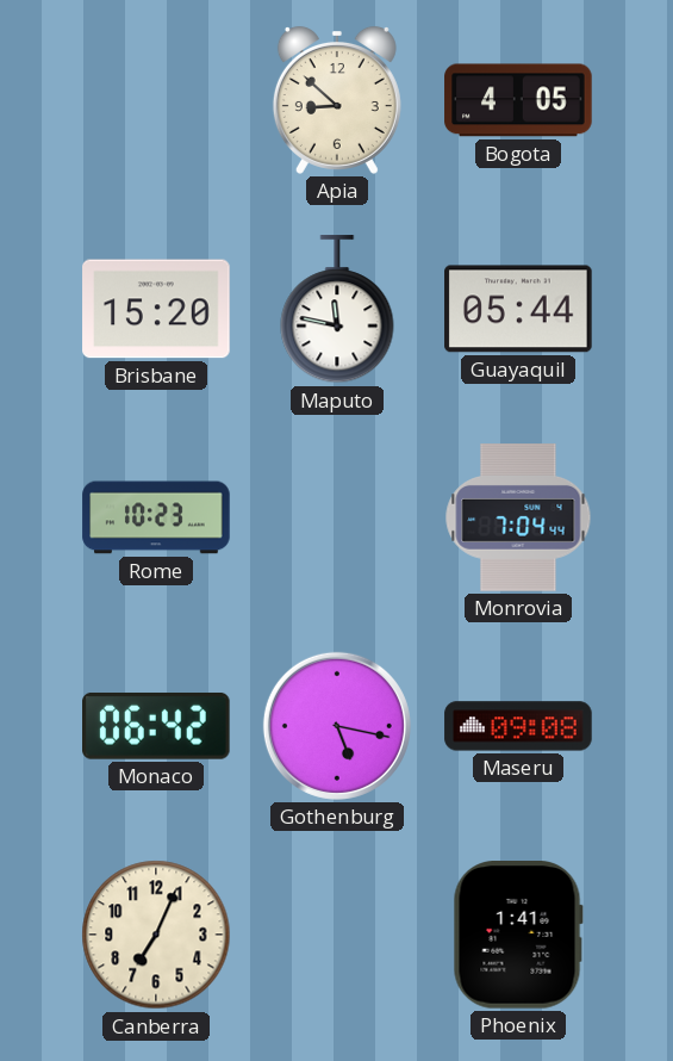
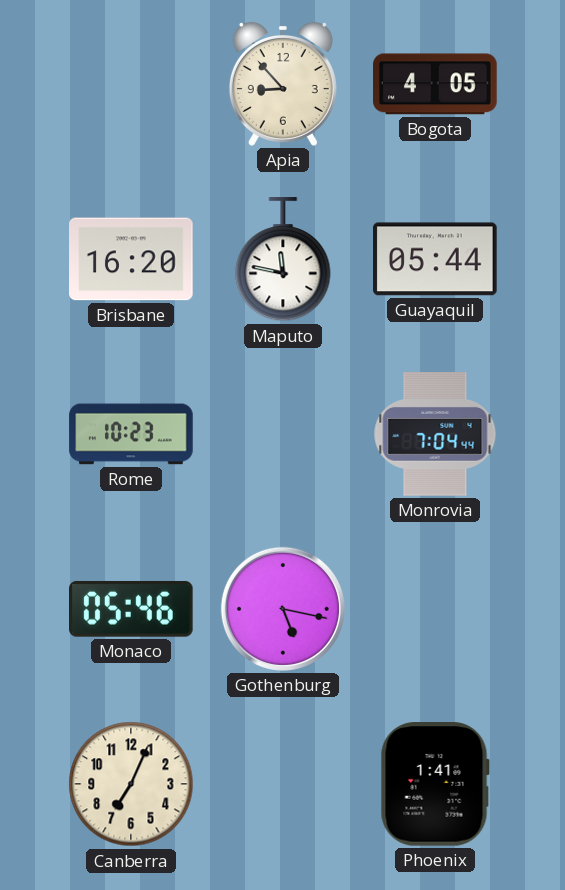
Apia: 8:52 -> 8:53
Brisbane: 15:20 -> 16:20
Monaco: 06:42 -> 05:46
Maseru: 09:08 -> none
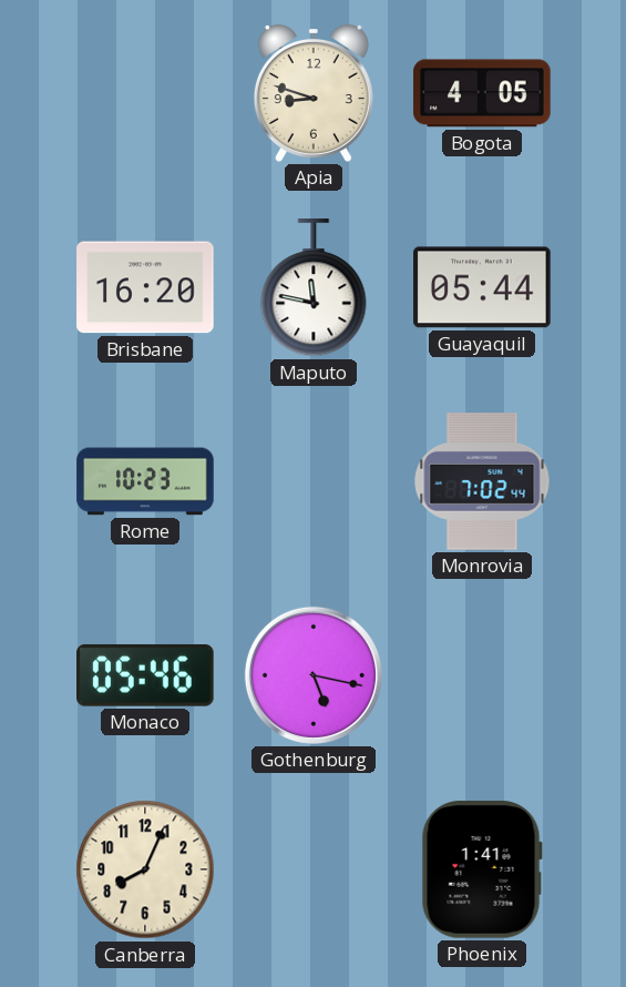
Apia: 8:53 -> 8:48
Monrovia: 7:04 -> 7:02
Canberra: 7:04 -> 8:04
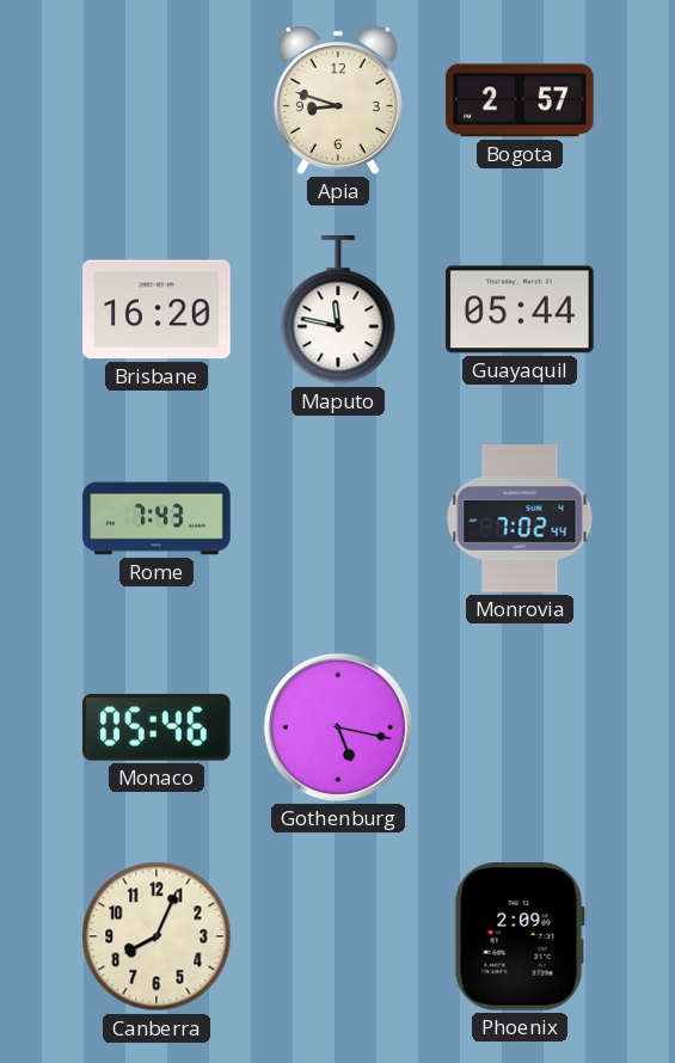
Bogota: 4:05 -> 2:57
Rome: 10:23 -> 7:43
Phoenix: 1:41 -> 2:09
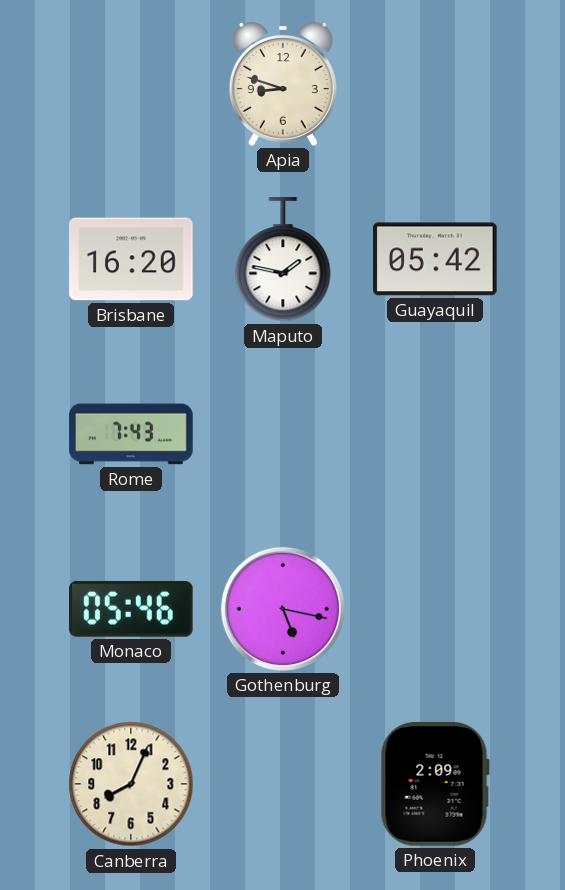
Bogota: 2:57 -> none
Maputo: 11:47 -> 1:47
Guayaquil: 05:44 -> 05:42
Monrovia: 7:02 -> none
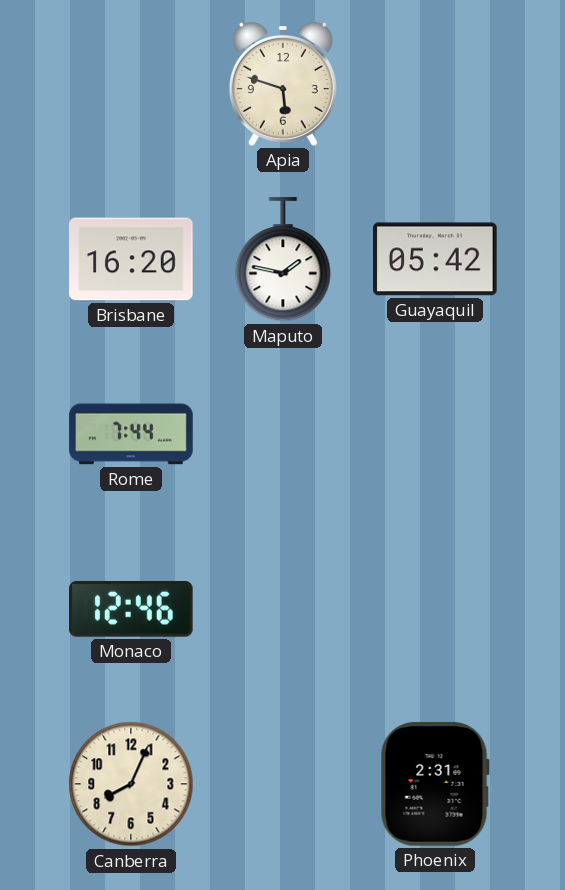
Apia: 8:48 -> 5:48
Rome: 7:43 -> 7:44
Monaco: 05:46 -> 12:46
Gothenburg: 5:17 -> none
Phoenix: 2:09 -> 2:31
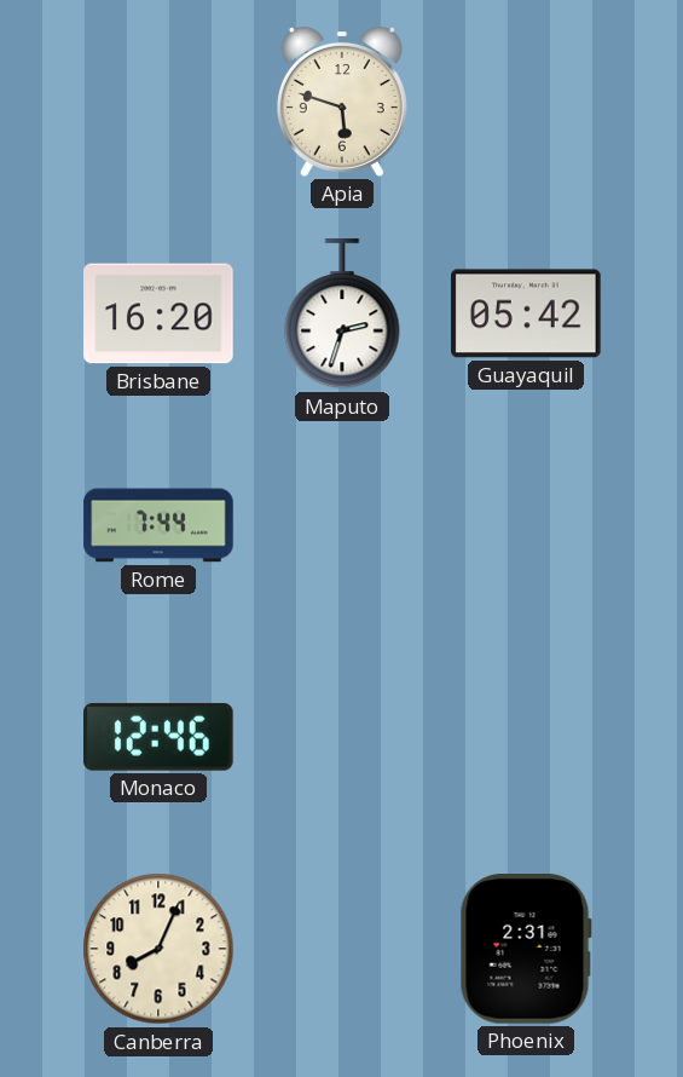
Maputo: 1:47 -> 2:33
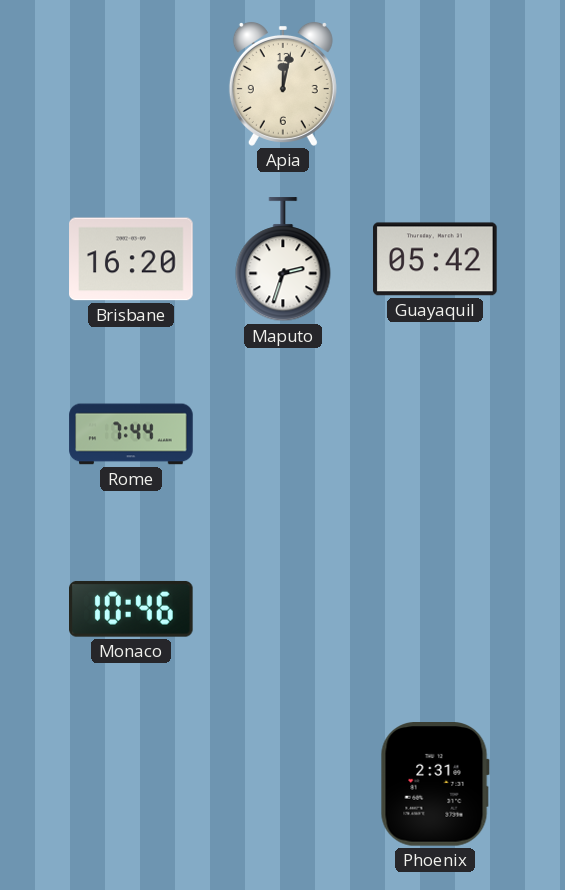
Apia: 5:48 -> 12:02
Monaco: 12:46 -> 10:46
Canberra: 8:04 -> none
